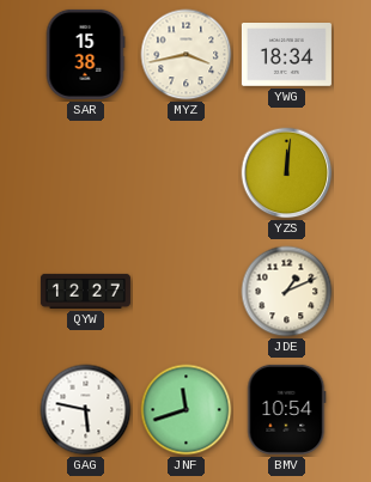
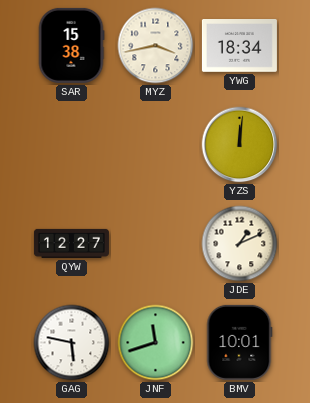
BMV: 10:54 -> 10:01
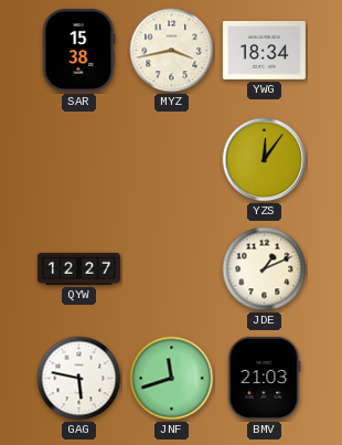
YZS: 12:01 -> 12:06
BMV: 10:01 -> 21:03
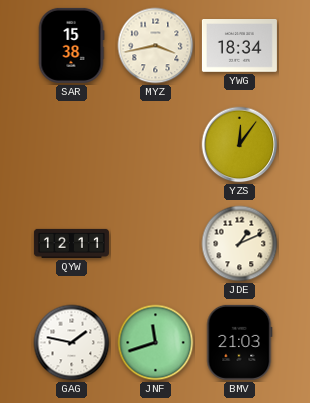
QYW: 12:27 -> 12:11
GAG: 5:47 -> 1:47
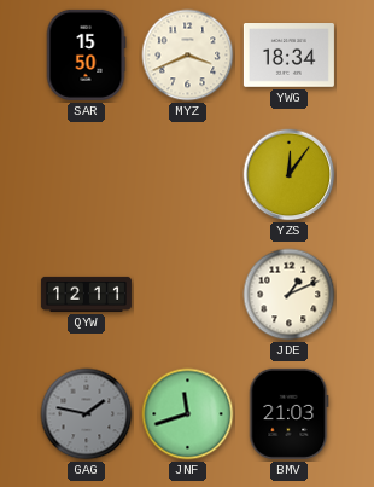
SAR: 15:38 -> 15:50
MYZ: 3:43 -> 3:41
GAG dial: white -> grey
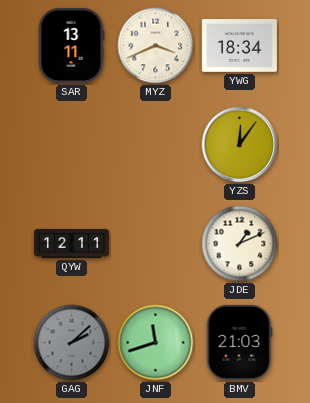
SAR: 15:50 -> 13:11
GAG: 1:47 -> 2:08
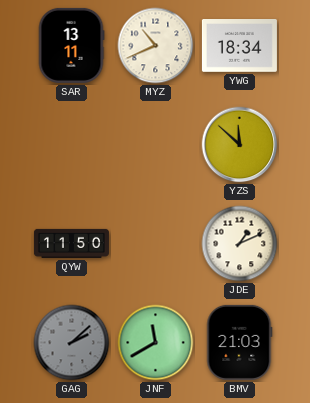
MYZ: 3:41 -> 10:41
YZS: 12:06 -> 11:52
QYW: 12:11 -> 11:50
JNF: 11:42 -> 11:40
